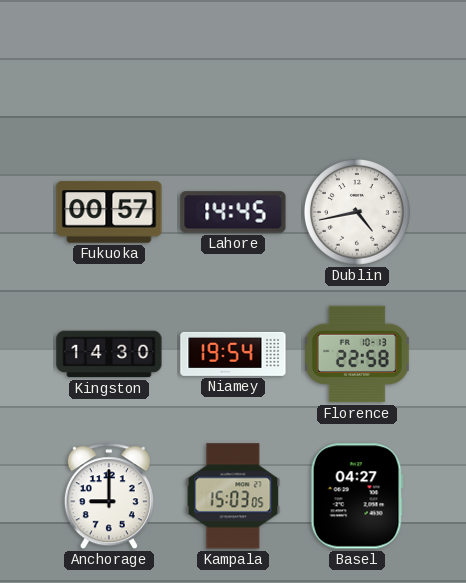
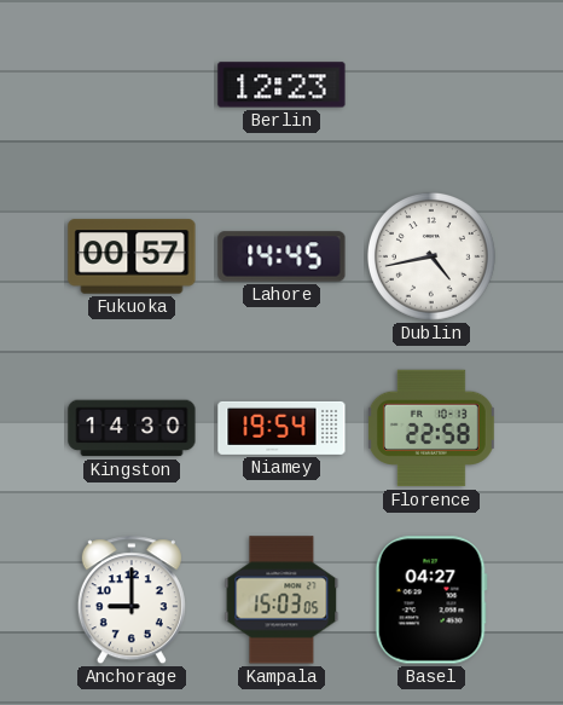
Berlin: none -> 12:23
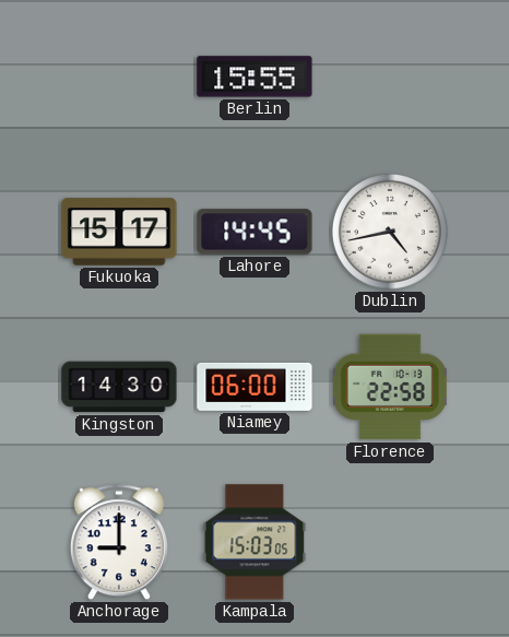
Berlin: 12:23 -> 15:55
Fukuoka: 00:57 -> 15:17
Niamey: 19:54 -> 06:00
Basel: 04:27 -> none
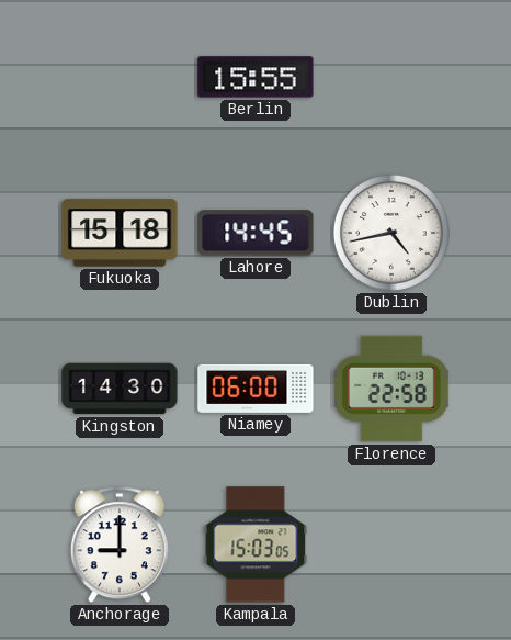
Fukuoka: 15:17 -> 15:18
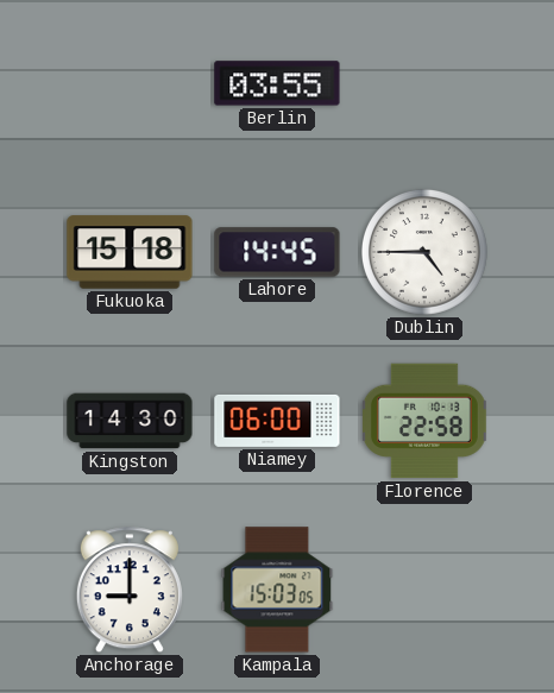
Berlin: 15:55 -> 03:55
Dublin: 4:43 -> 4:45
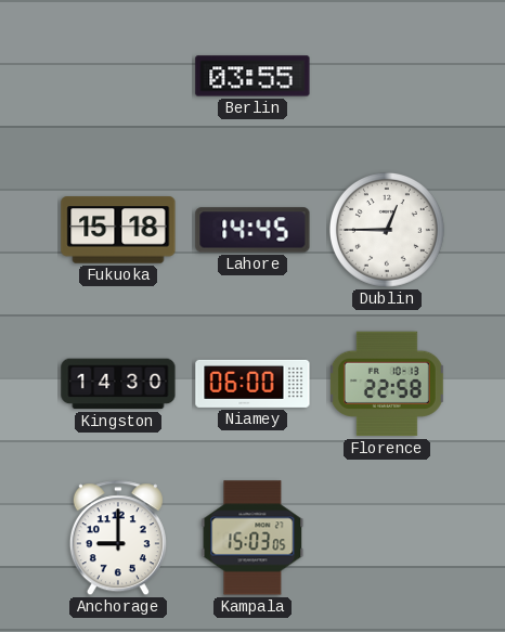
Dublin: 4:45 -> 12:45
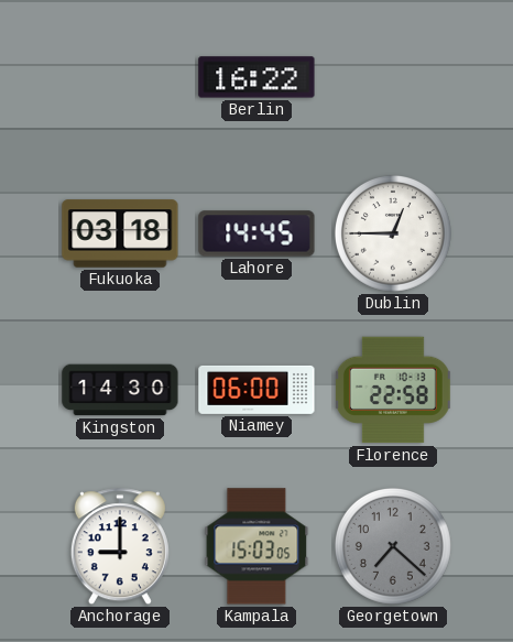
Berlin: 03:55 -> 16:22
Fukuoka: 15:18 -> 03:18
Georgetown: none -> 7:22
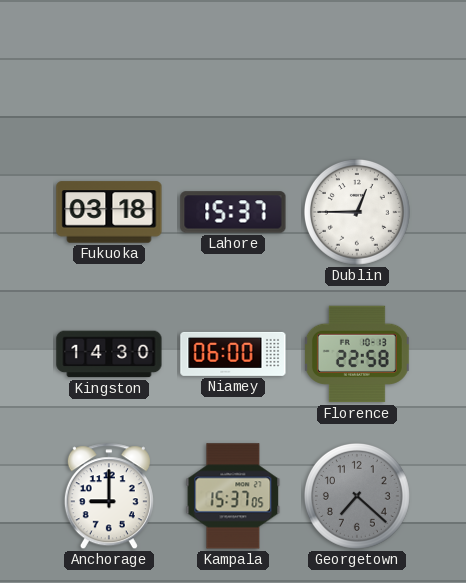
Berlin: 16:22 -> none
Lahore: 14:45 -> 15:37
Kampala: 15:03 -> 15:37
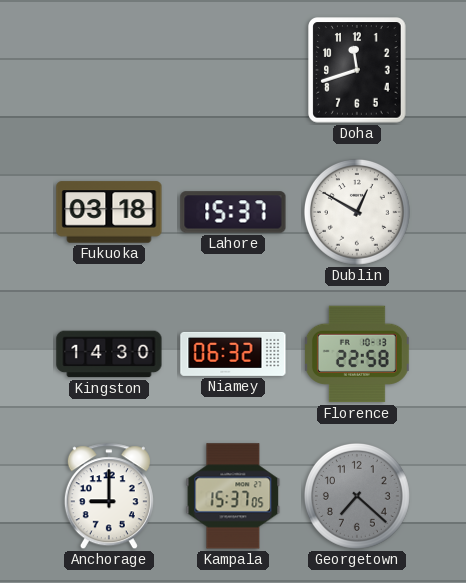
Doha: none -> 11:42
Dublin: 12:45 -> 12:50
Niamey: 06:00 -> 06:32
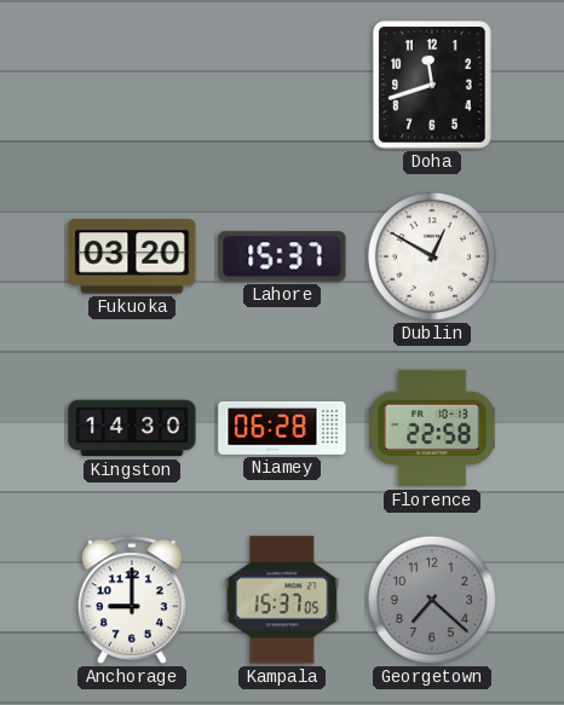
Fukuoka: 03:18 -> 03:20
Niamey: 06:32 -> 06:28
